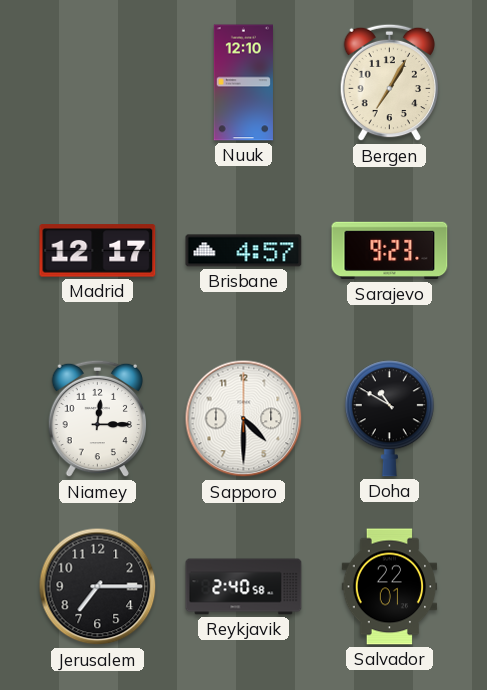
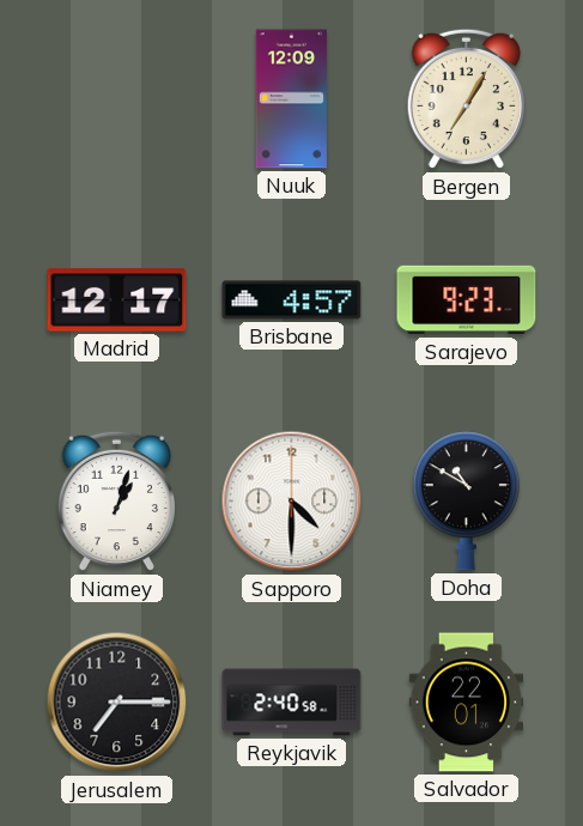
Nuuk: 12:10 -> 12:09
Niamey: 12:15 -> 1:03
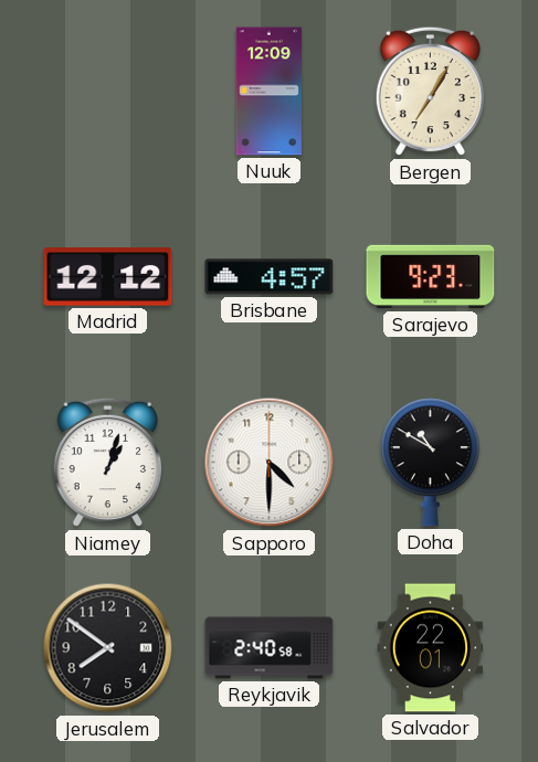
Madrid: 12:17 -> 12:12
Jerusalem: 7:15 -> 7:51
